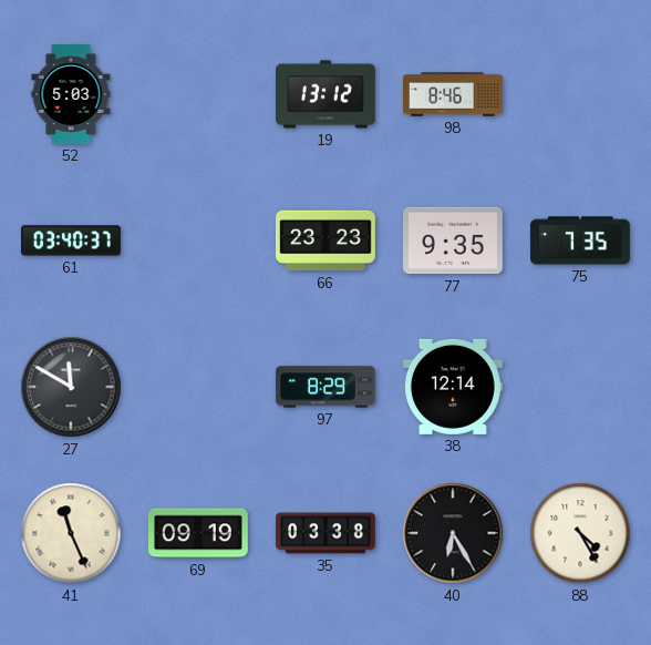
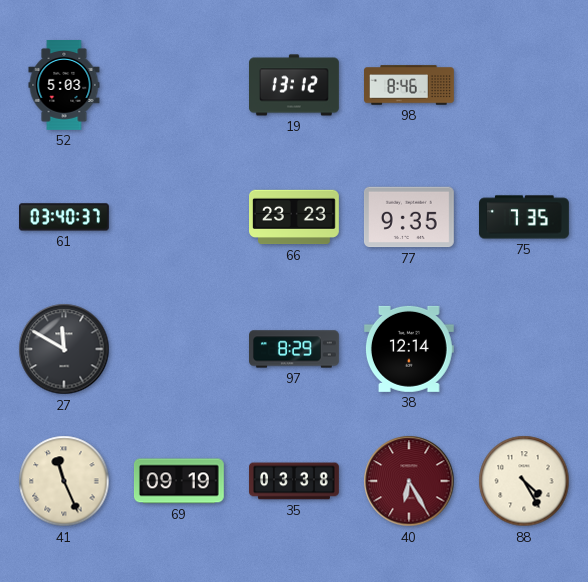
40 dial: black -> burgundy
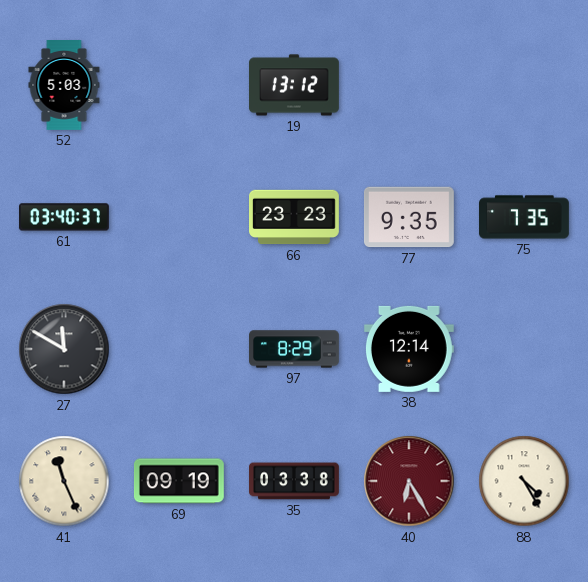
98: 8:46 -> none
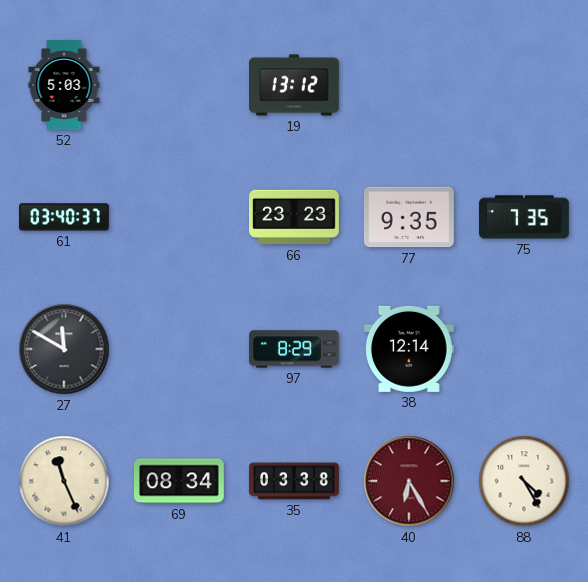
69: 09:19 -> 08:34
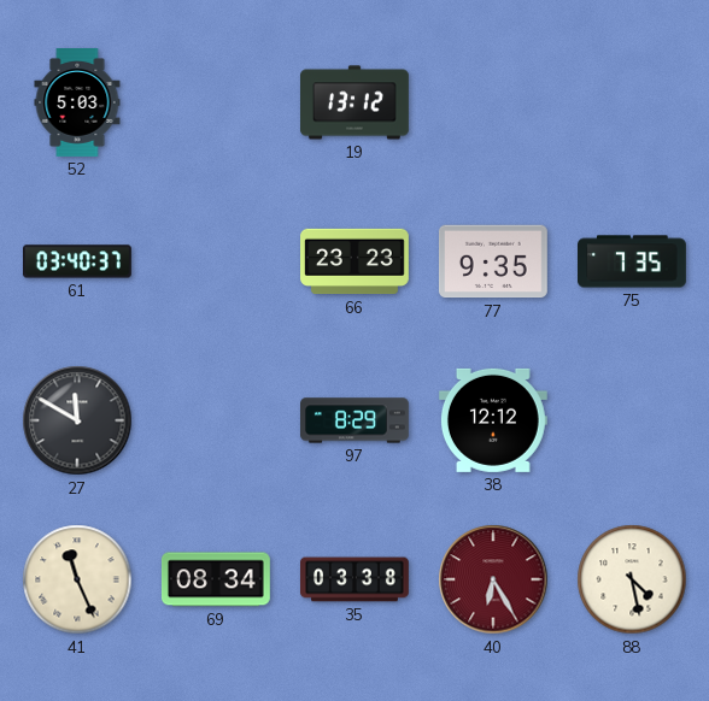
38: 12:14 -> 12:12
88: 4:25 -> 4:28
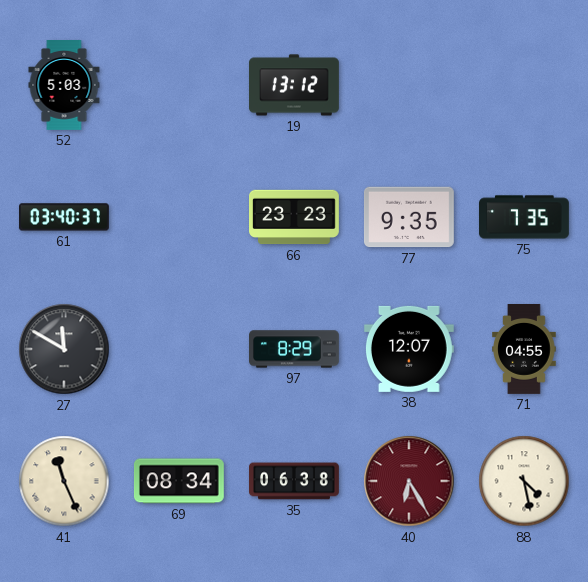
38: 12:12 -> 12:07
71: none -> 04:55
35: 03:38 -> 06:38
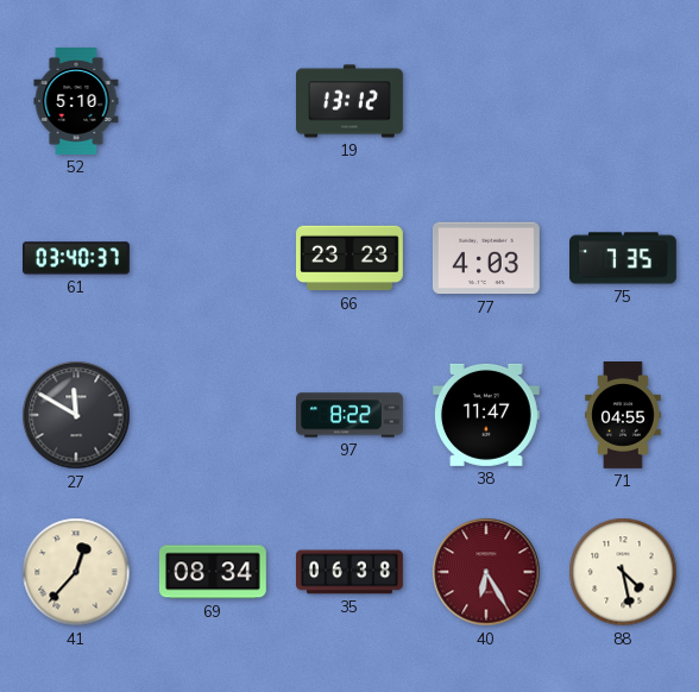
52: 5:03 -> 5:10
77: 9:35 -> 4:03
97: 8:29 -> 8:22
38: 12:07 -> 11:47
41: 11:26 -> 12:37
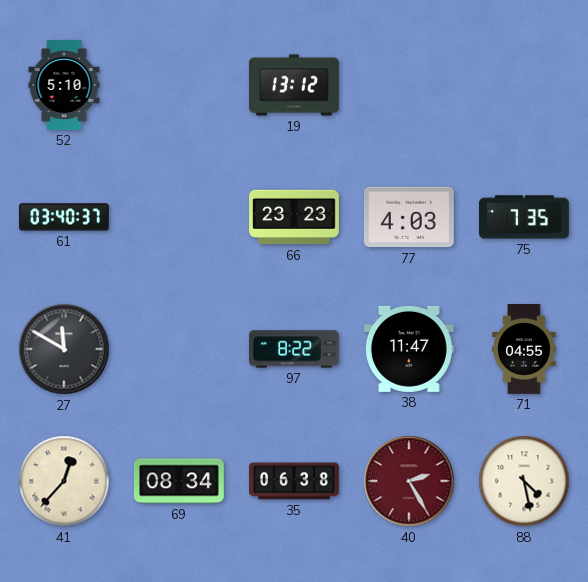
40: 6:25 -> 2:25
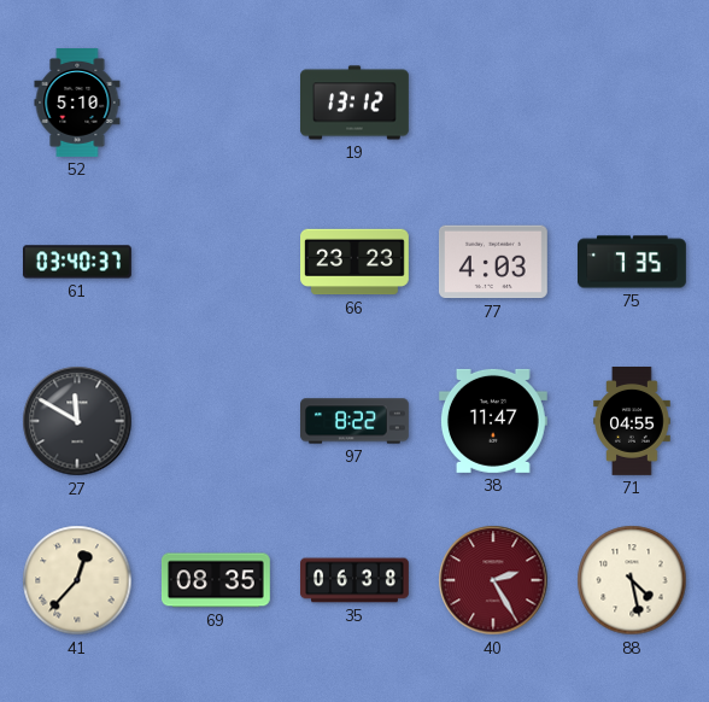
69: 08:34 -> 08:35
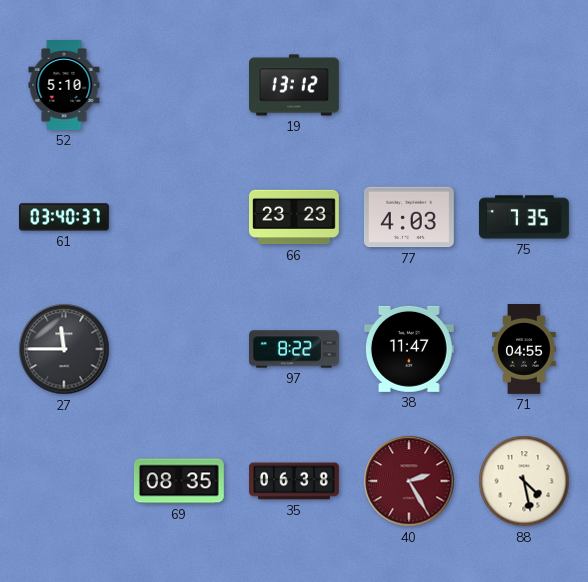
27: 11:50 -> 11:45
41: 12:37 -> none
